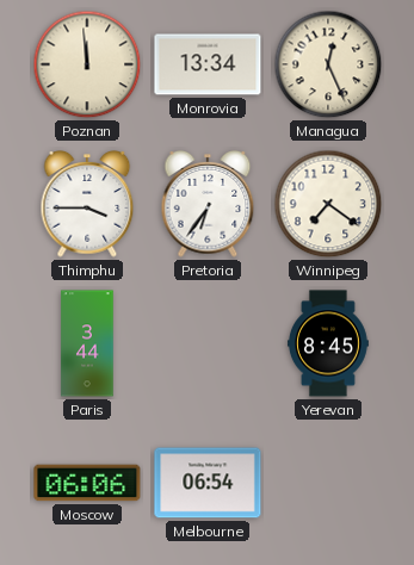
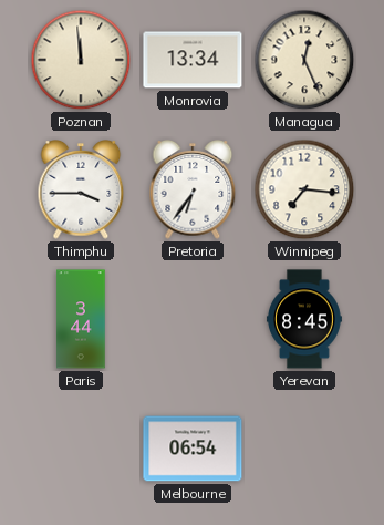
Winnipeg: 7:21 -> 7:16
Moscow: 06:06 -> none
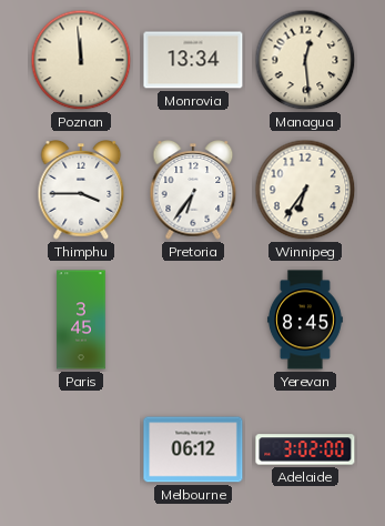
Managua: 12:26 -> 12:29
Winnipeg: 7:16 -> 6:36
Paris: 3:44 -> 3:45
Melbourne: 06:54 -> 06:12
Adelaide: none -> 3:02
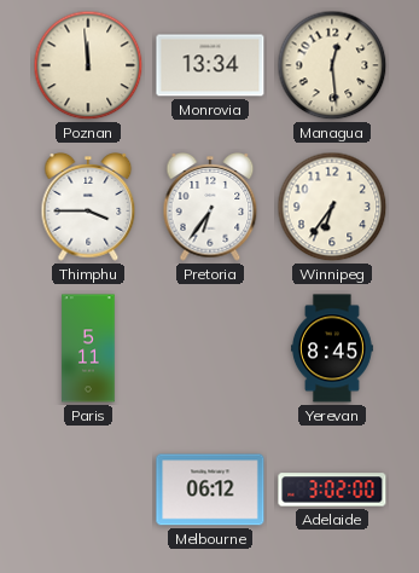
Paris: 3:45 -> 5:11
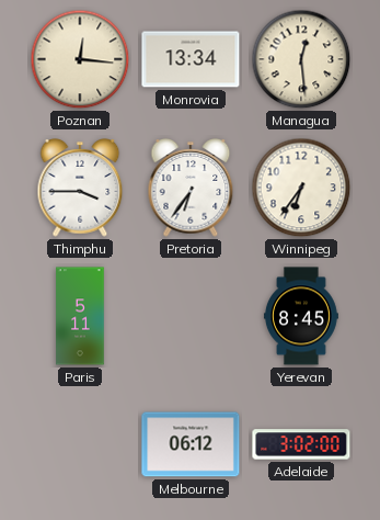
Poznan: 11:59 -> 12:16
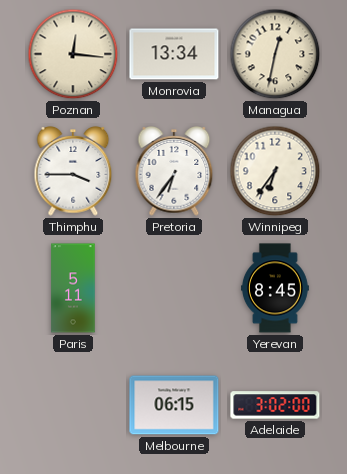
Managua: 12:29 -> 12:32
Melbourne: 06:12 -> 06:15
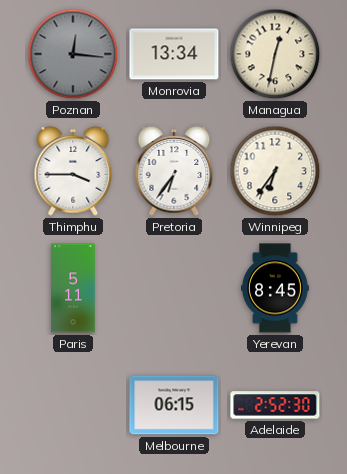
Poznan dial: cream -> grey
Adelaide: 3:02 -> 2:52
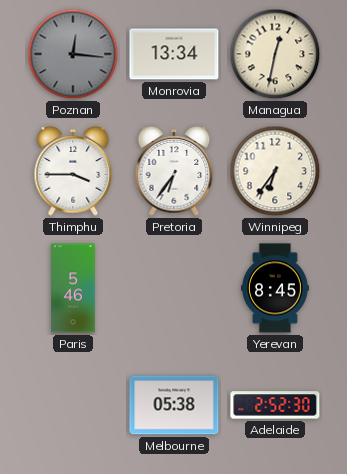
Paris: 5:11 -> 5:46
Melbourne: 06:15 -> 05:38
